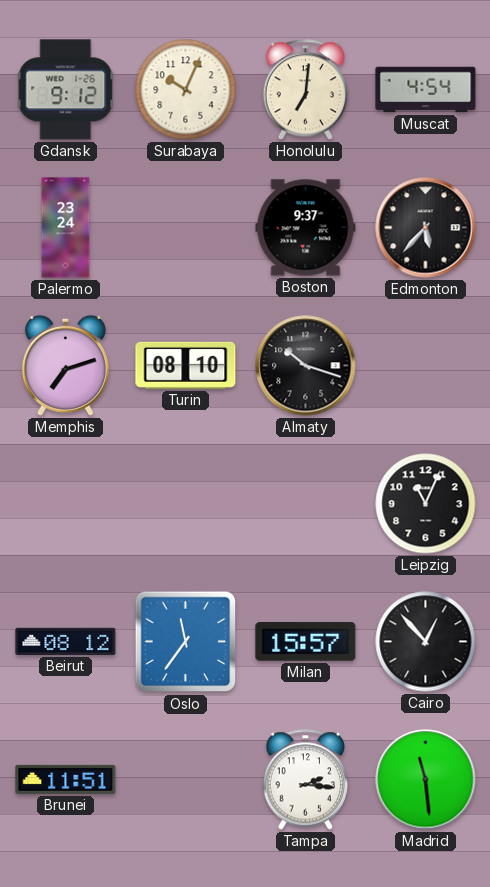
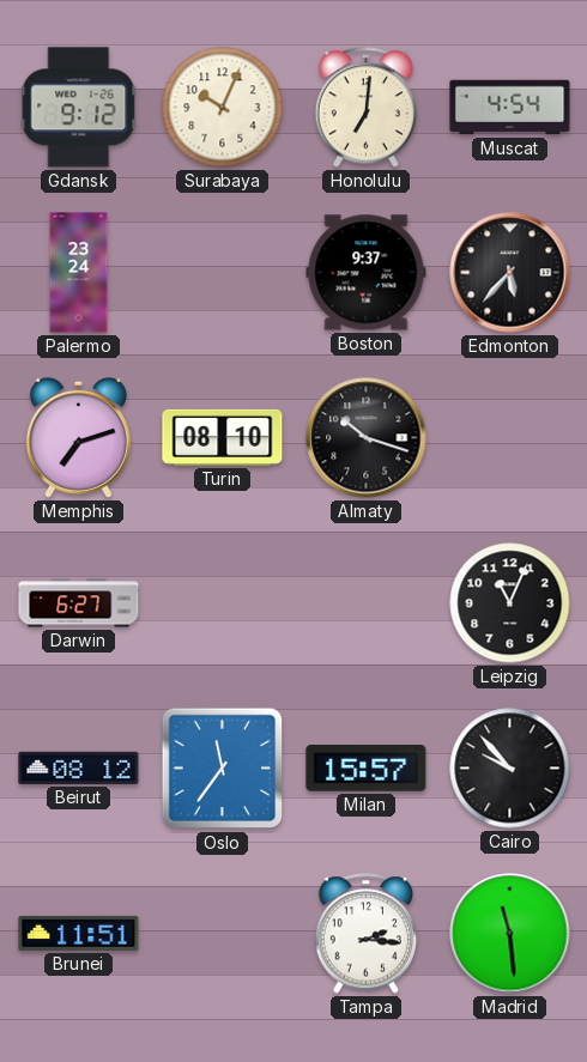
Darwin: none -> 6:27
Cairo: 12:53 -> 9:53
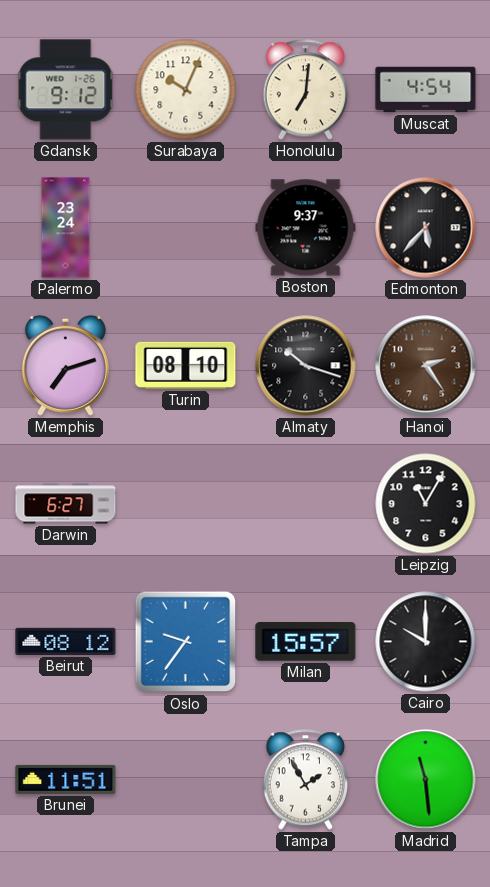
Hanoi: none -> 2:24
Leipzig: 11:04 -> 11:05
Oslo: 11:36 -> 9:36
Cairo: 9:53 -> 10:00
Tampa: 2:16 -> 1:55
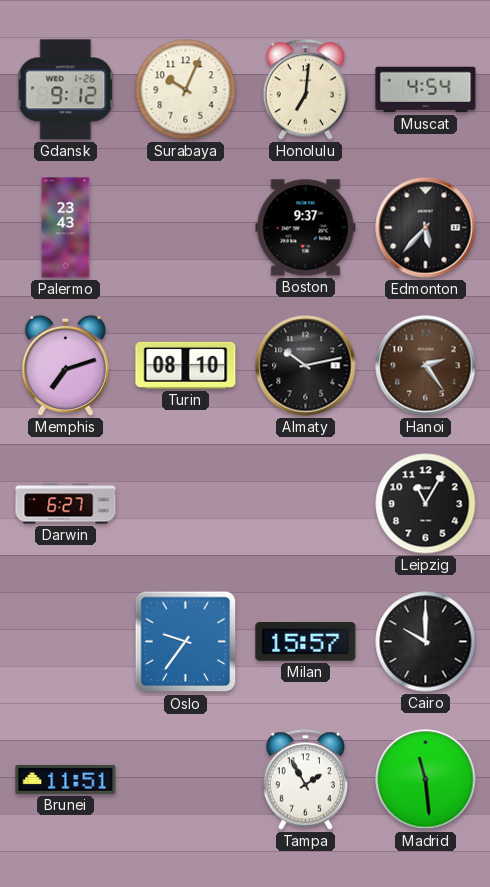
Palermo: 23:24 -> 23:43
Almaty: 10:18 -> 10:13
Beirut: 08:12 -> none
